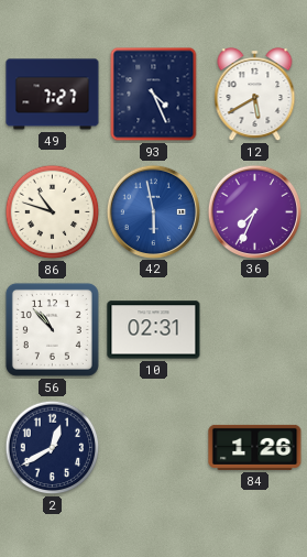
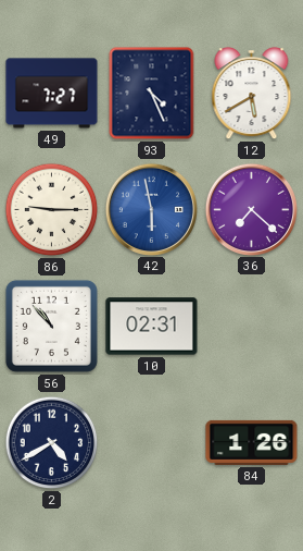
86: 10:48 -> 9:15
36: 7:34 -> 7:22
2: 12:40 -> 4:40
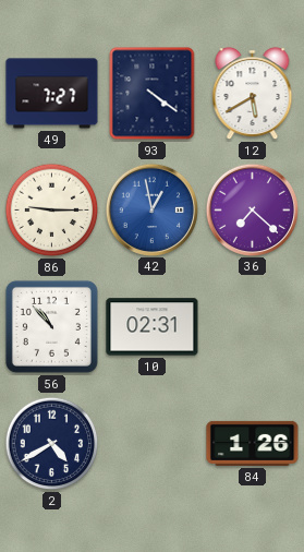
93: 4:26 -> 4:21
42: 5:58 -> 12:58
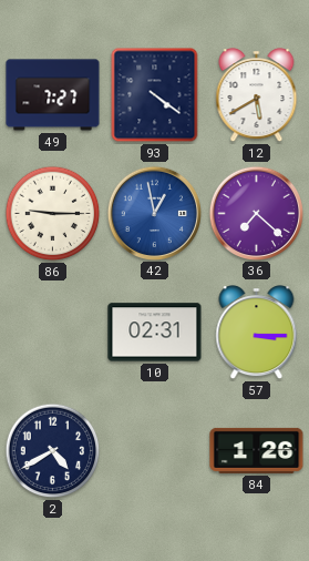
56: 10:53 -> none
57: none -> 3:15
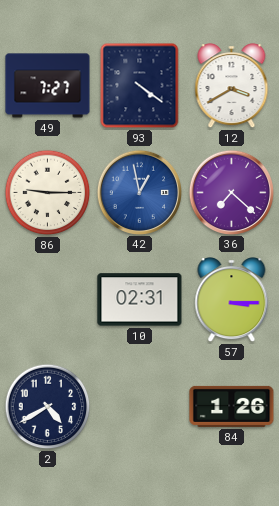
12: 5:40 -> 3:40
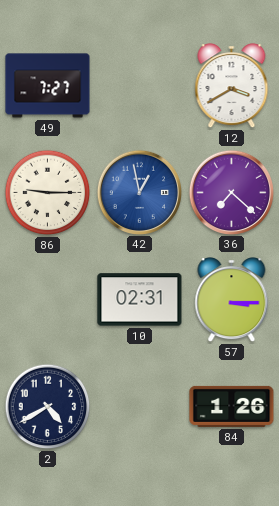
93: 4:21 -> none
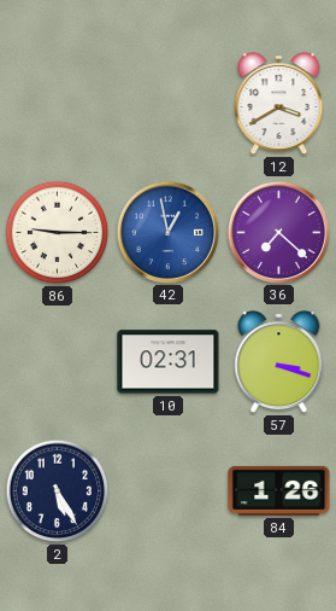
49: 7:27 -> none
57: 3:15 -> 3:18
2: 4:40 -> 5:25
